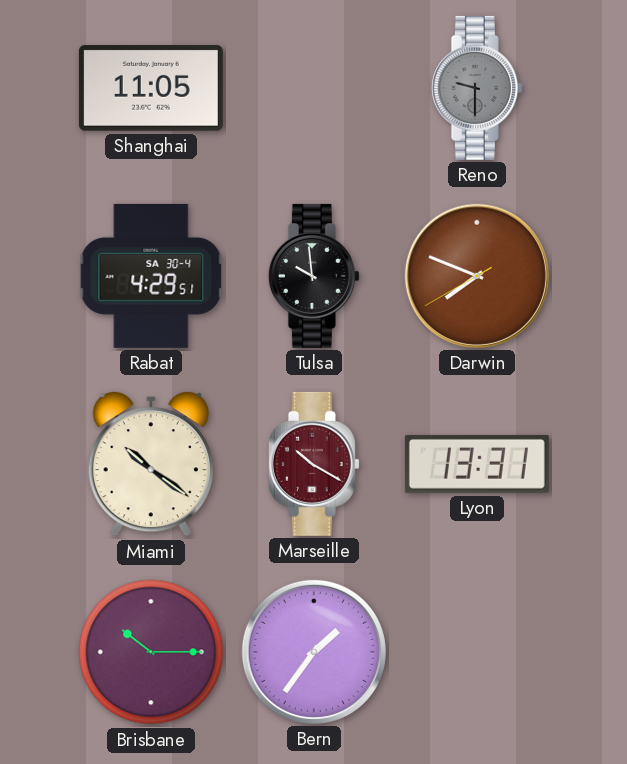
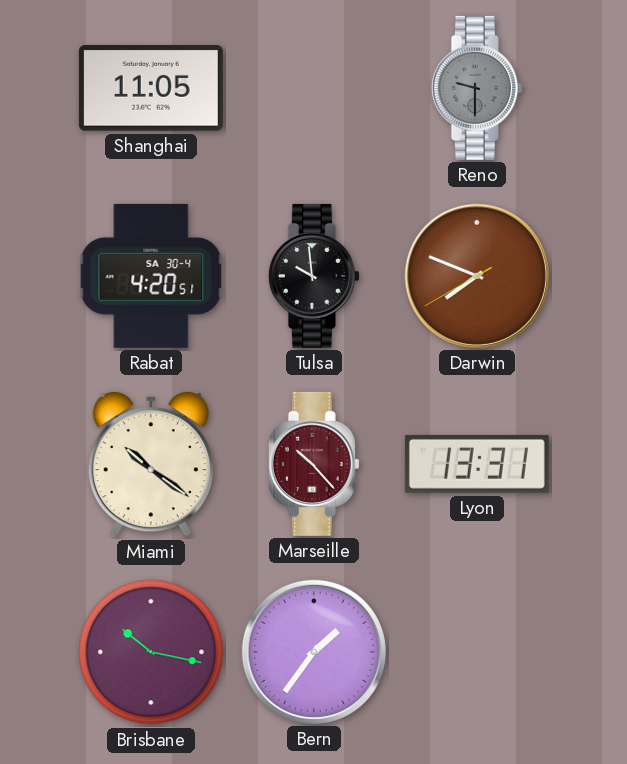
Rabat: 4:29 -> 4:20
Marseille: 10:20 -> 10:23
Brisbane: 10:15 -> 10:17
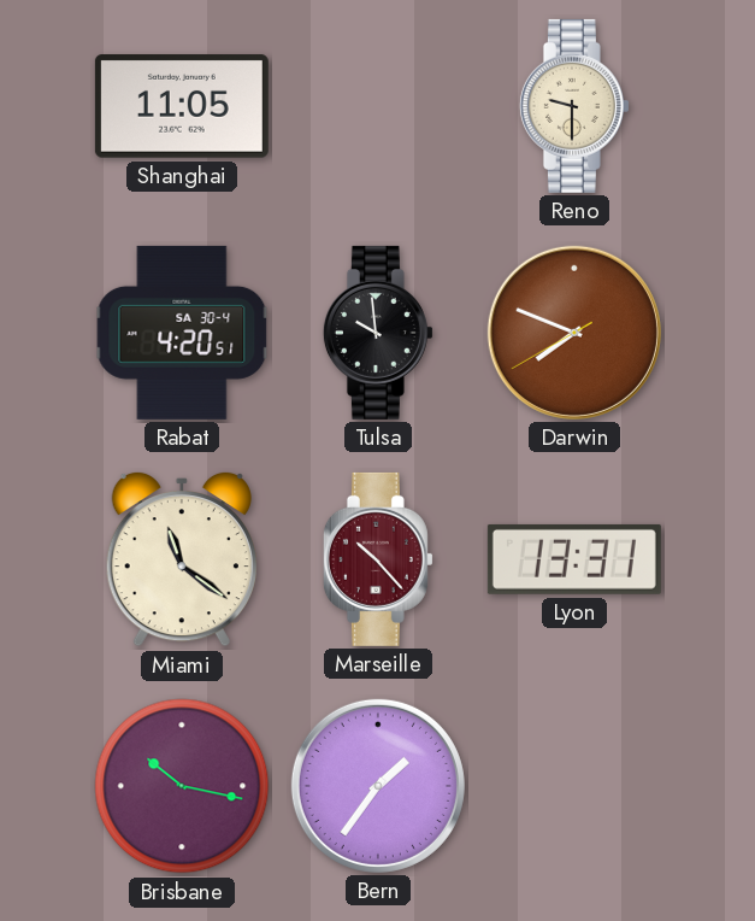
Reno dial: grey -> cream
Miami: 10:21 -> 11:21
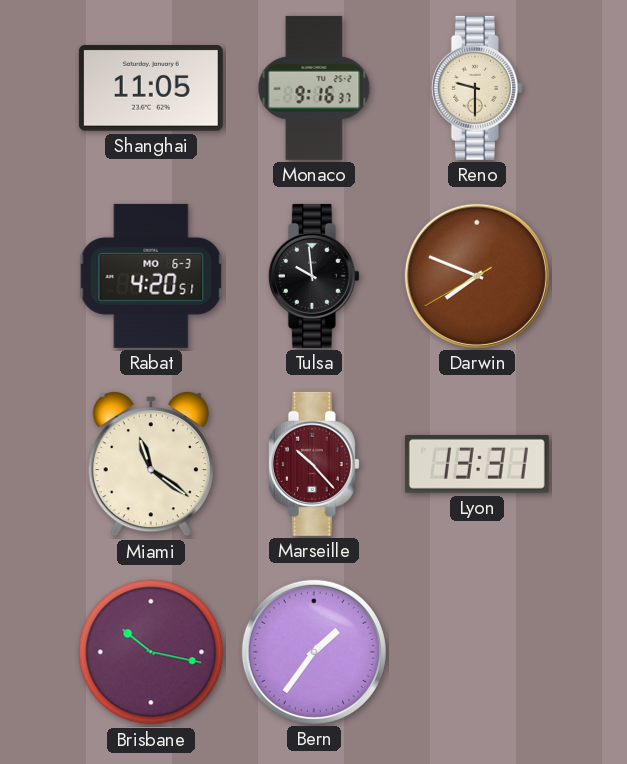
Monaco: none -> 9:16
Rabat date: SA 30-4 -> MO 6-3
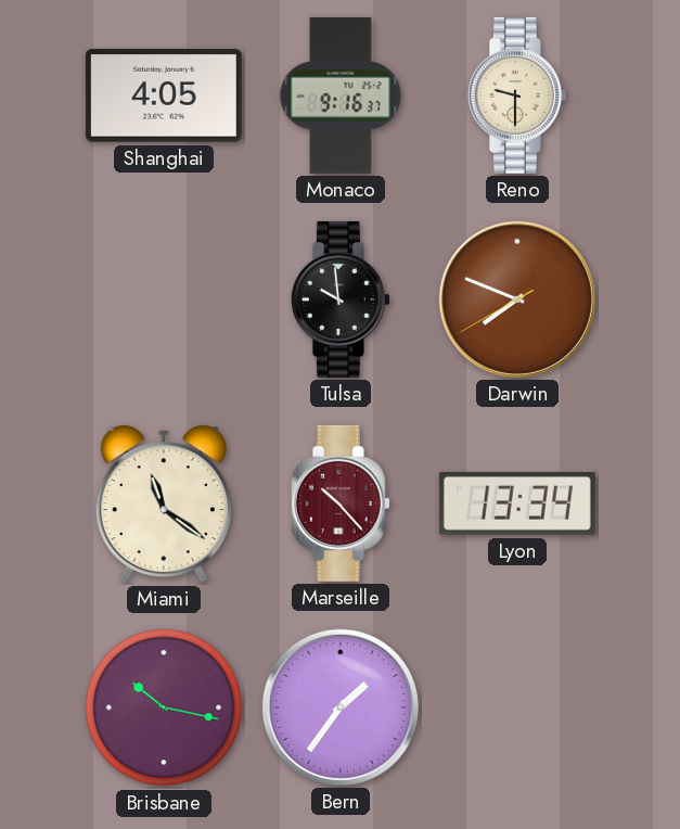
Shanghai: 11:05 -> 4:05
Rabat: 4:20 -> none
Lyon: 13:31 -> 13:34
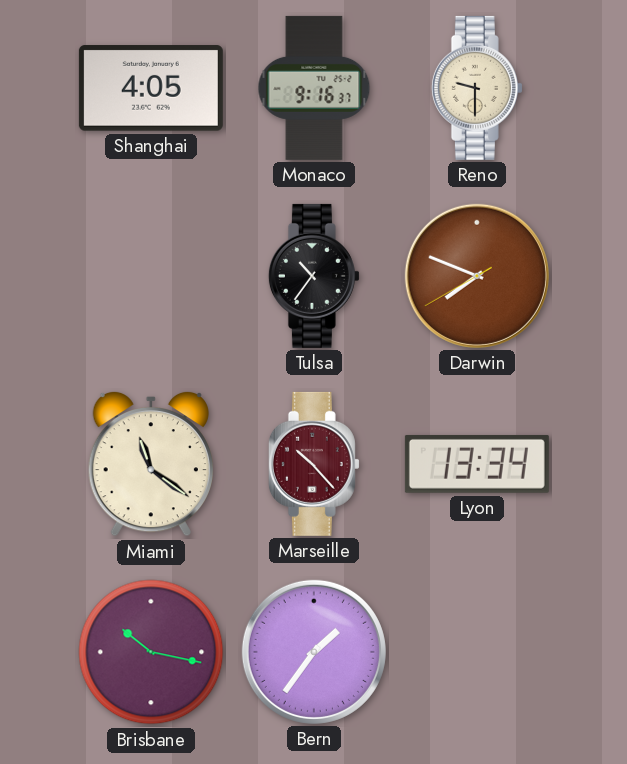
Tulsa: 9:59 -> 10:36
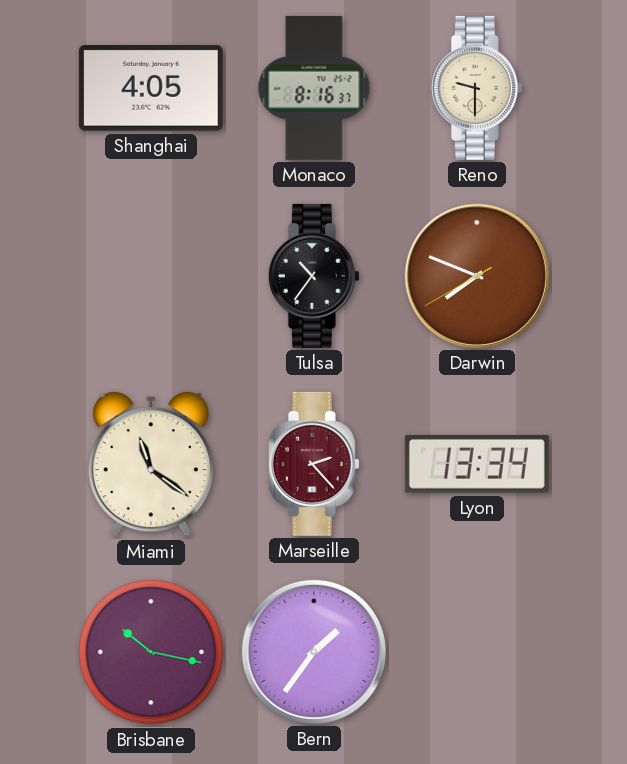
Monaco: 9:16 -> 8:16
Marseille: 10:23 -> 2:23
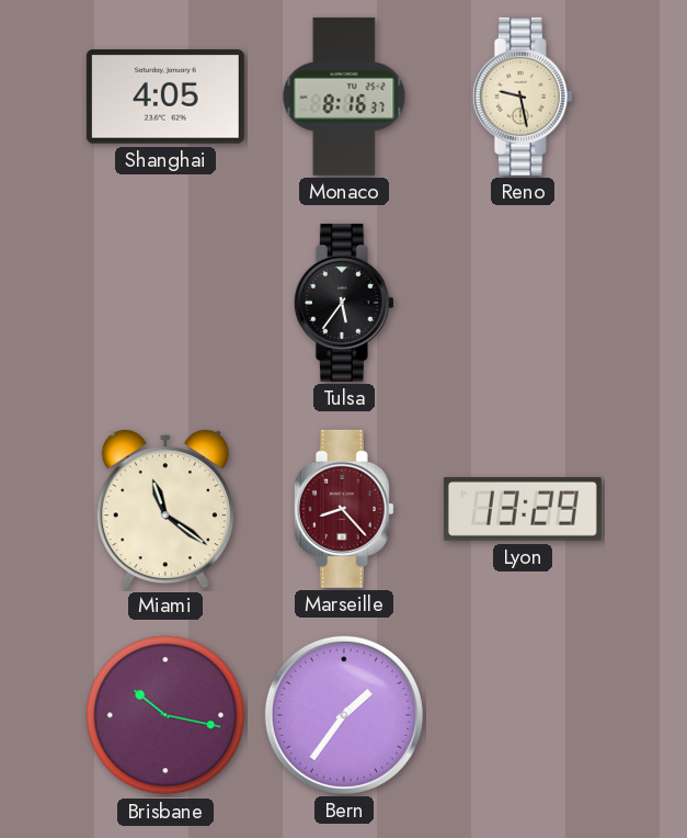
Reno: 9:30 -> 9:28
Tulsa: 10:36 -> 5:36
Darwin: 7:48 -> none
Marseille: 2:23 -> 8:23
Lyon: 13:34 -> 13:29
